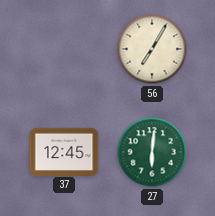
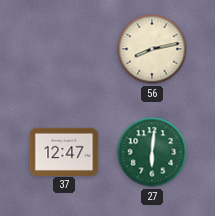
56: 7:05 -> 8:13
37: 12:45 -> 12:47
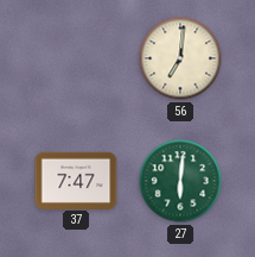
56: 8:13 -> 7:01
37: 12:47 -> 7:47
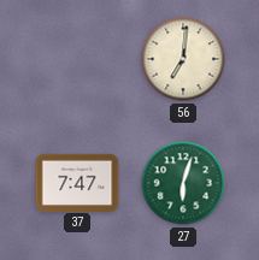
27: 6:01 -> 6:03
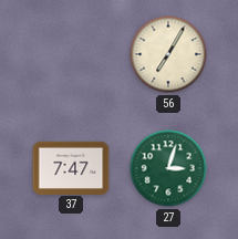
56: 7:01 -> 7:05
27: 6:03 -> 3:03
